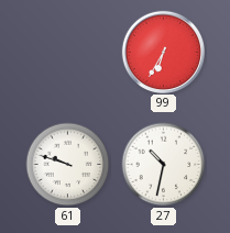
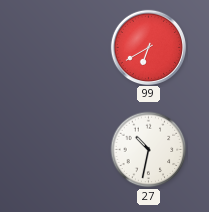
99: 6:35 -> 6:40
61: 9:48 -> none
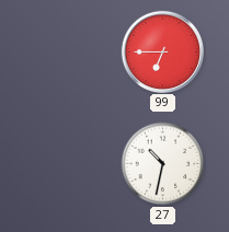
99: 6:40 -> 6:45
